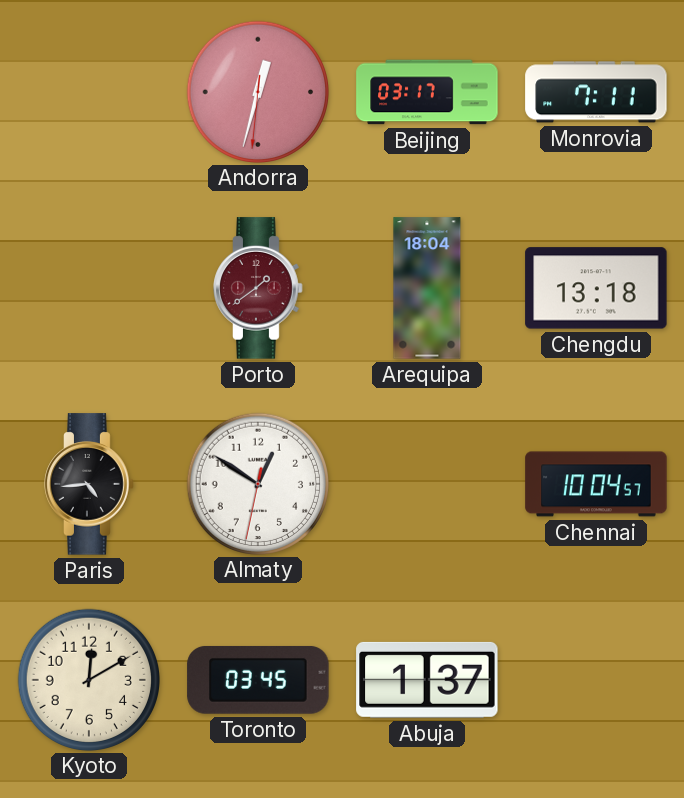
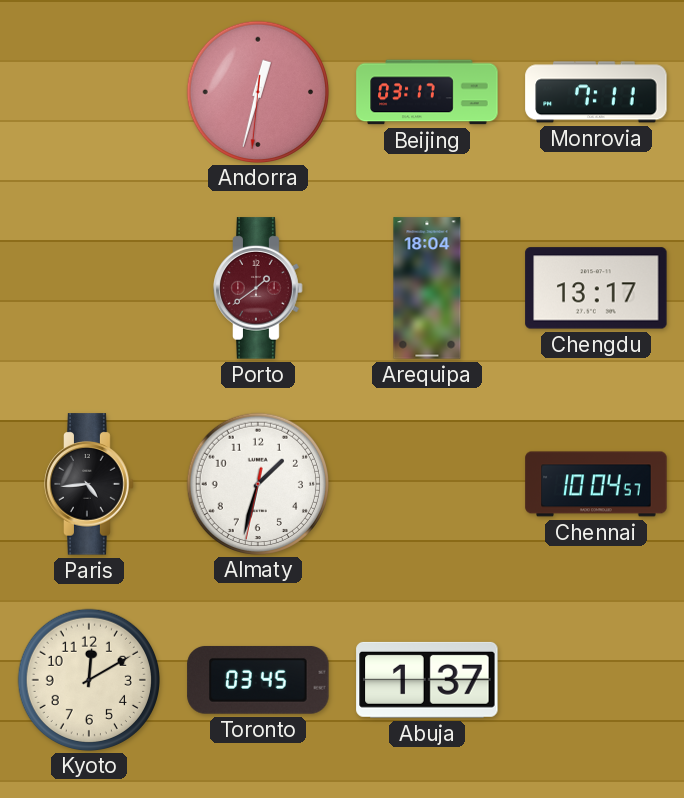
Chengdu: 13:18 -> 13:17
Almaty: 12:50 -> 1:32
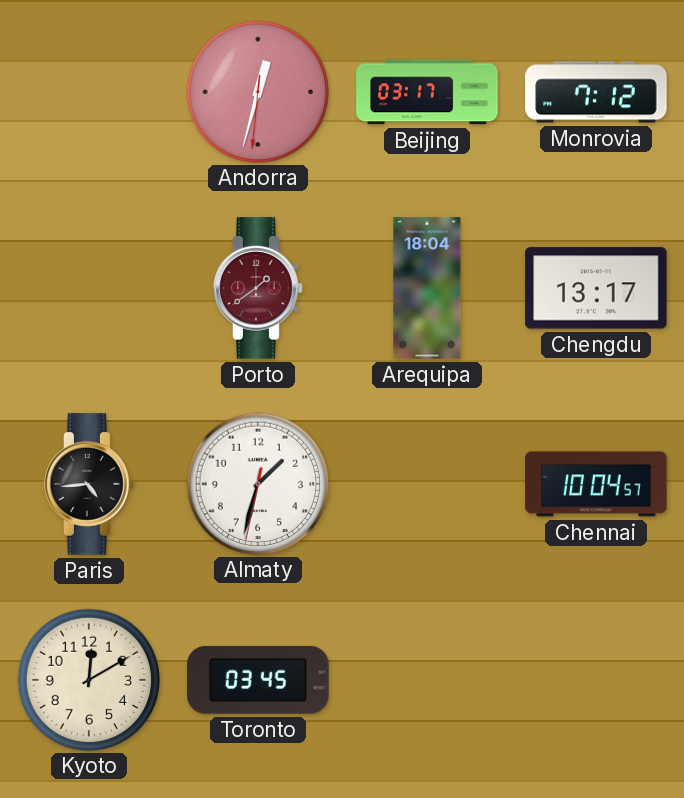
Monrovia: 7:11 -> 7:12
Abuja: 1:37 -> none
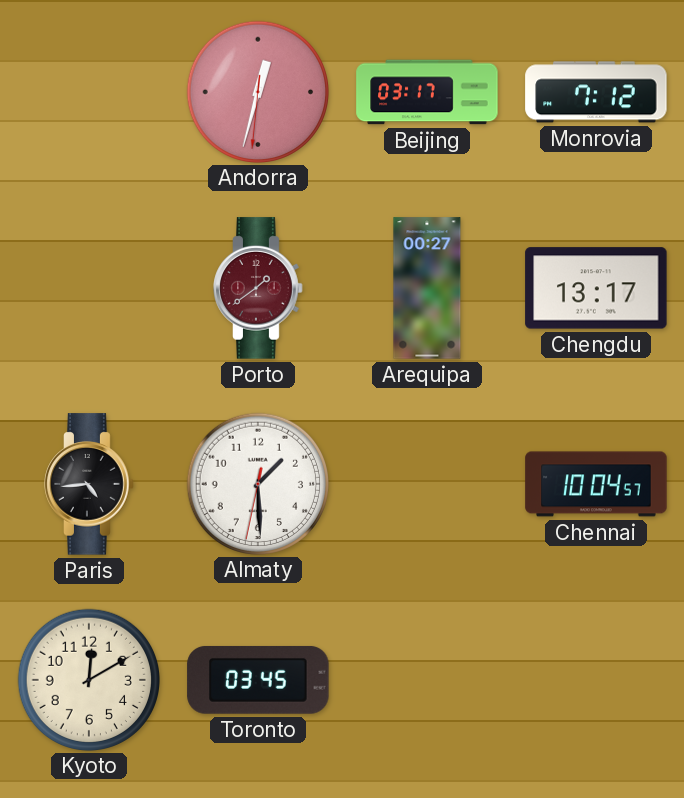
Arequipa: 18:04 -> 00:27
Almaty: 1:32 -> 1:29
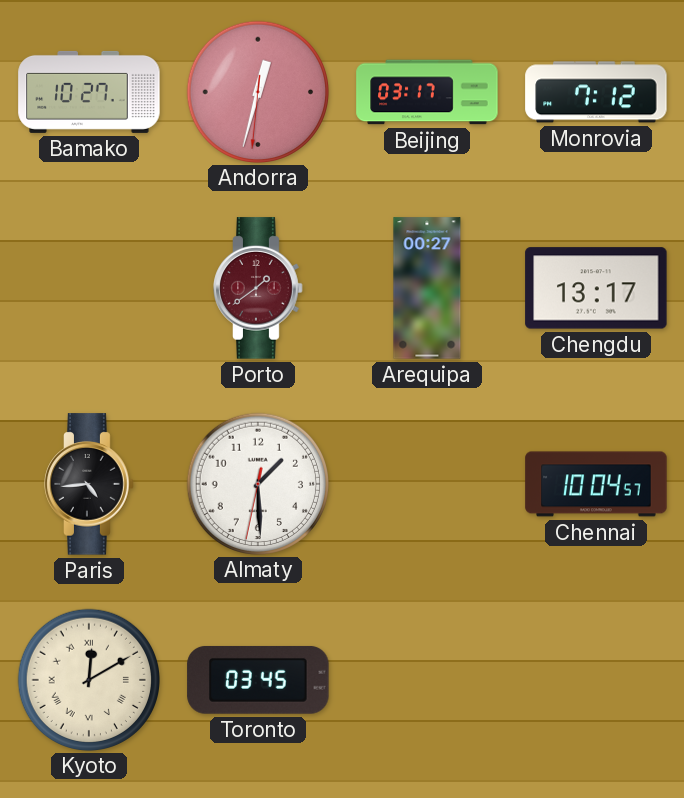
Bamako: none -> 10:27
Kyoto numerals: Arabic -> Roman
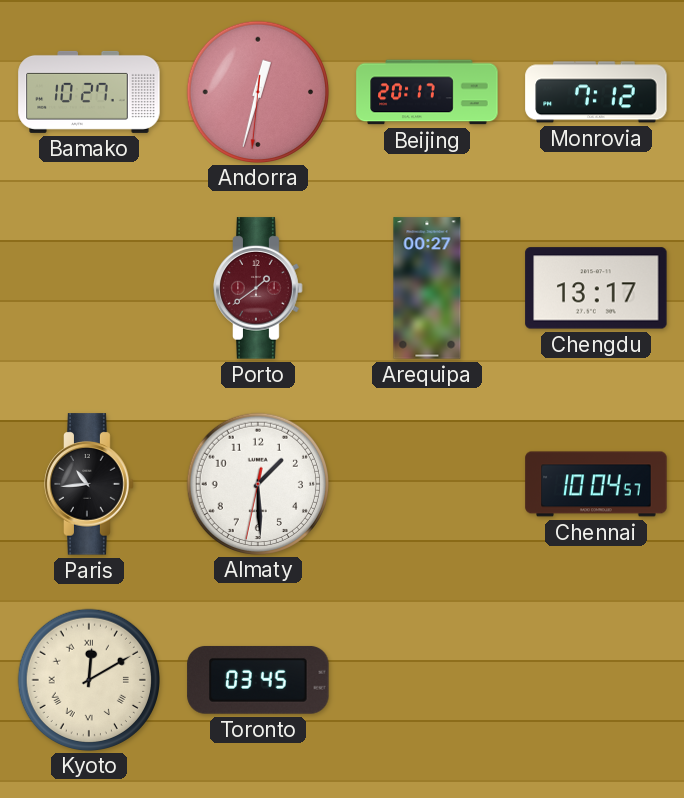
Beijing: 03:17 -> 20:17
Paris: 4:44 -> 10:44
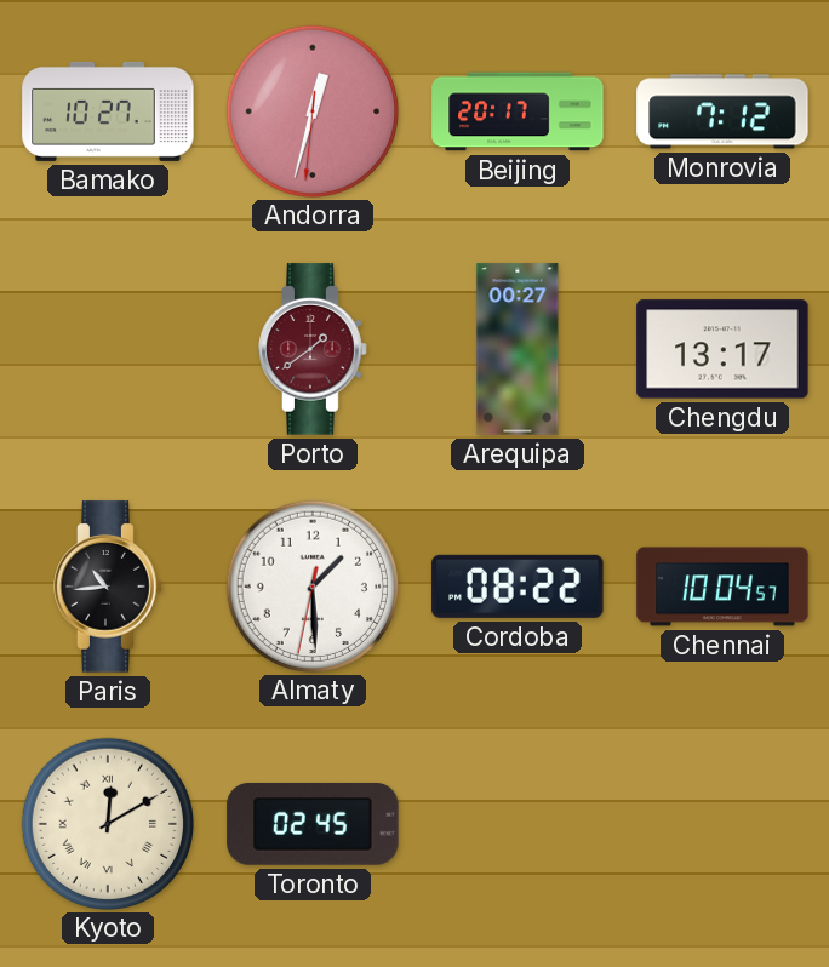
Cordoba: none -> 08:22
Toronto: 03:45 -> 02:45
